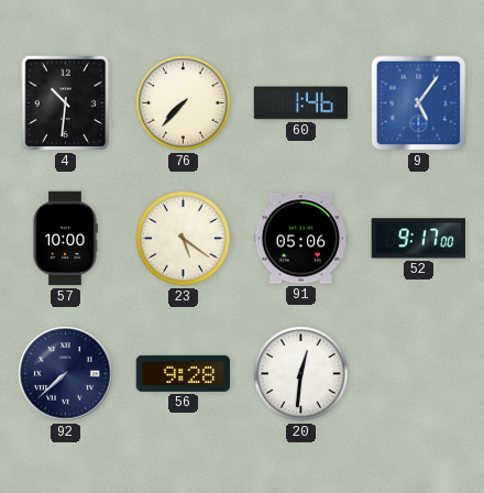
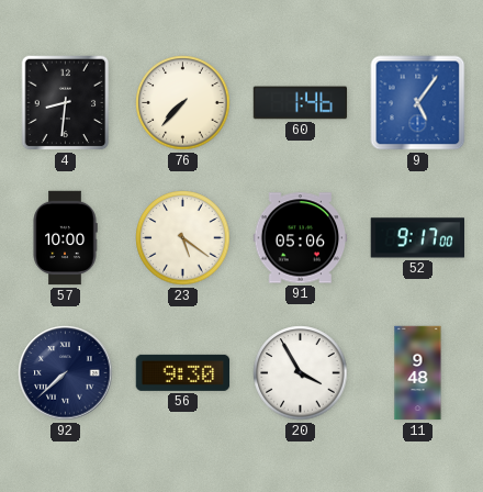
4: 10:31 -> 8:31
56: 9:28 -> 9:30
20: 12:31 -> 3:55
11: none -> 9:48
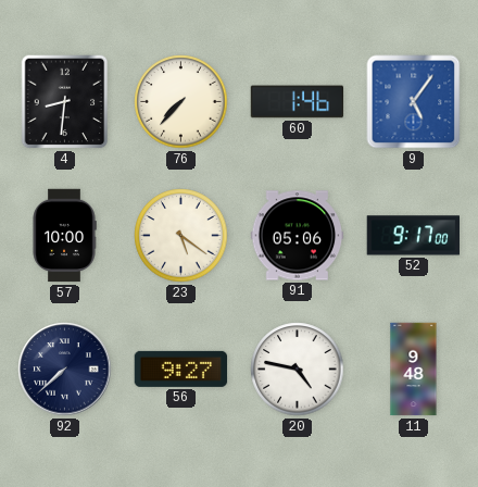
56: 9:30 -> 9:27
20: 3:55 -> 4:47
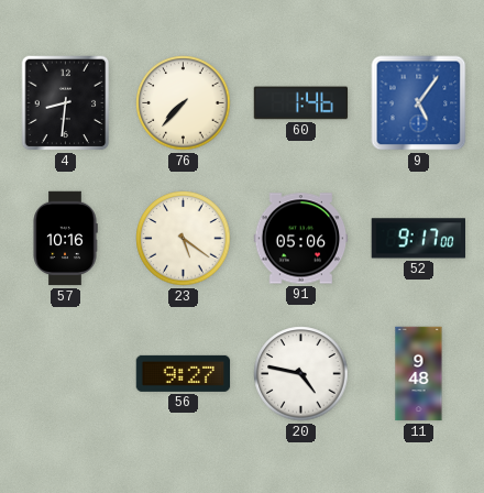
57: 10:00 -> 10:16
92: 7:38 -> none
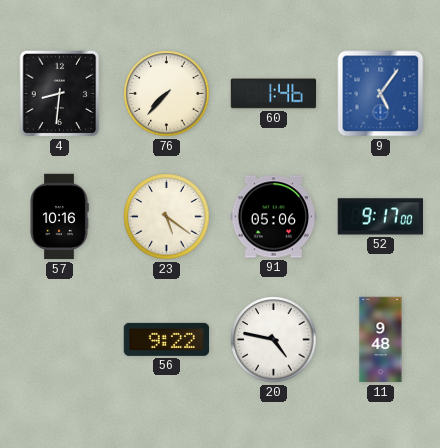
56: 9:27 -> 9:22
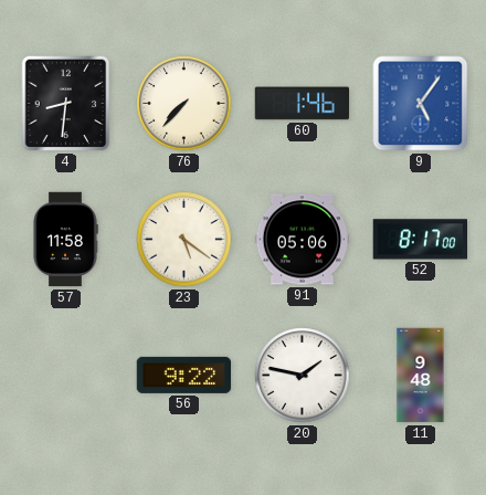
57: 10:16 -> 11:58
52: 9:17 -> 8:17
20: 4:47 -> 1:47
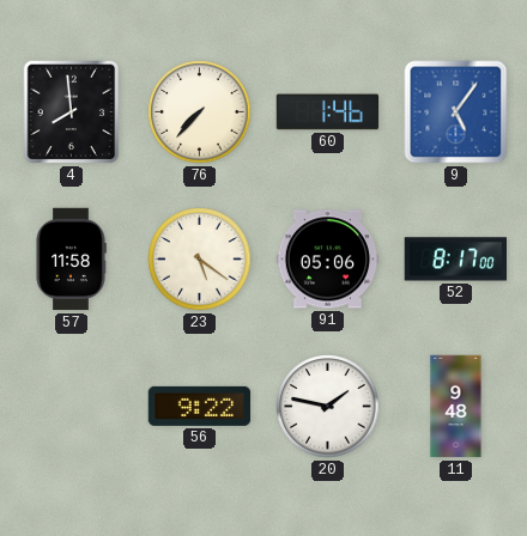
4: 8:31 -> 7:59
